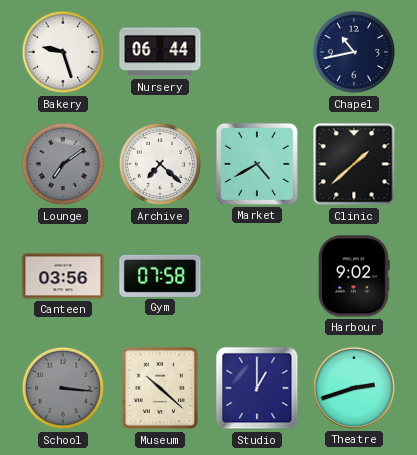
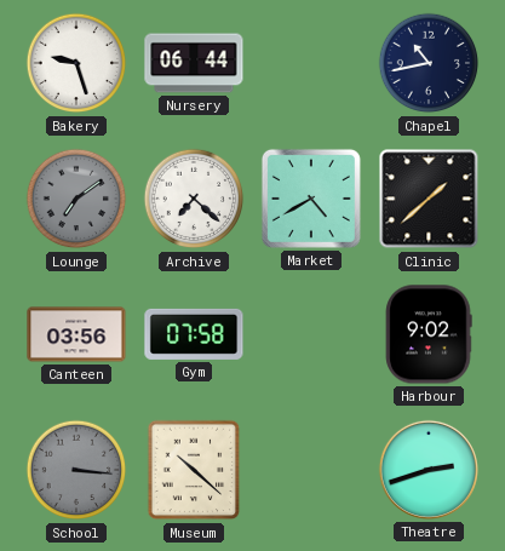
Studio: 1:00 -> none
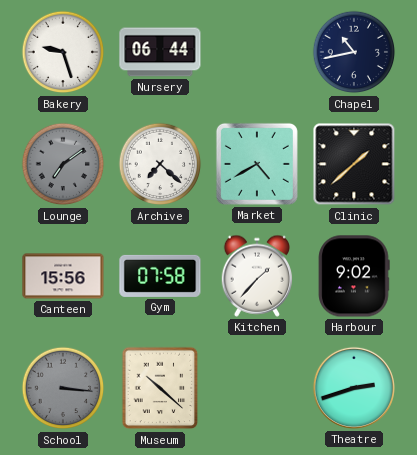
Canteen: 03:56 -> 15:56
Kitchen: none -> 1:37
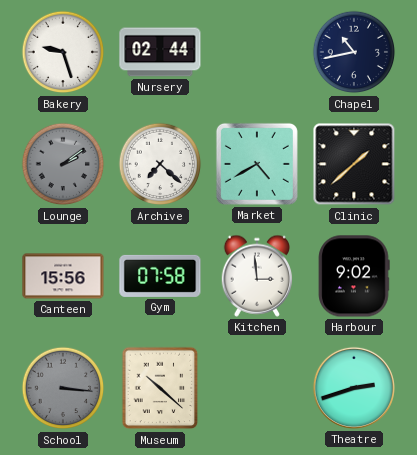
Nursery: 06:44 -> 02:44
Lounge: 7:09 -> 2:09
Kitchen: 1:37 -> 2:59
